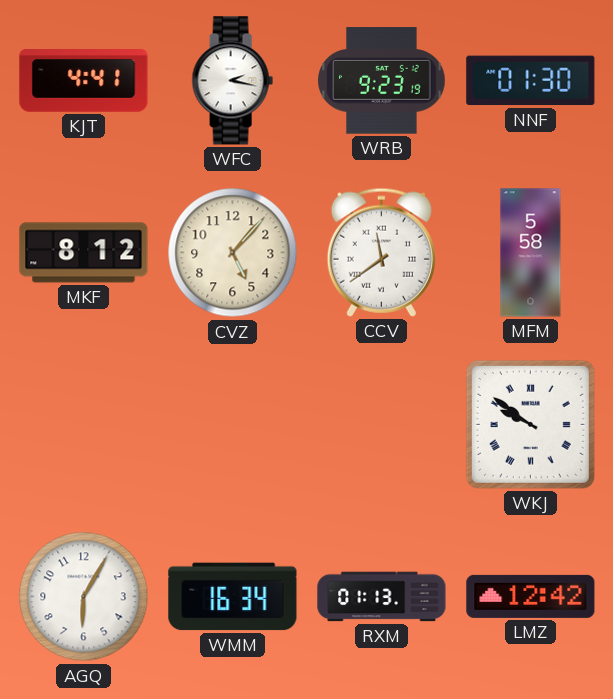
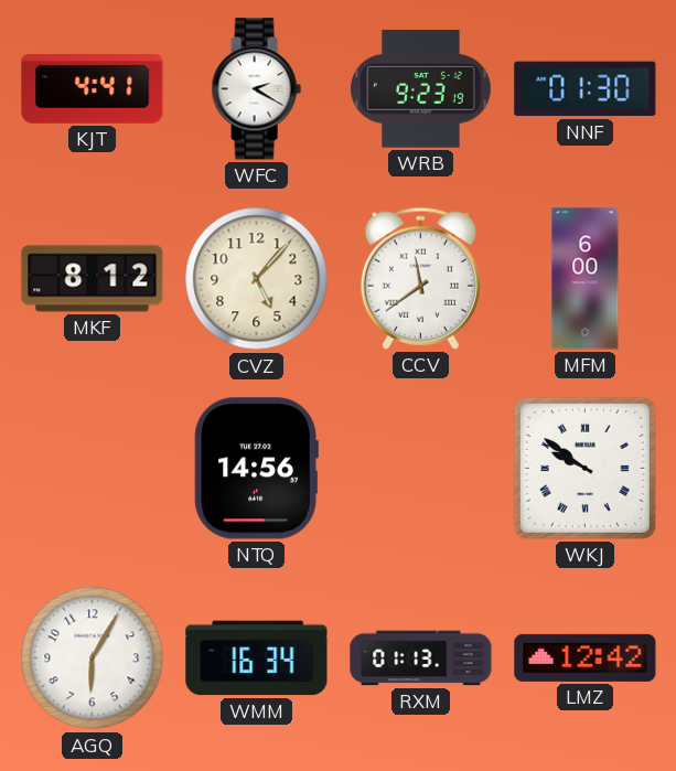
WFC: 2:17 -> 2:20
MFM: 5:58 -> 6:00
NTQ: none -> 14:56
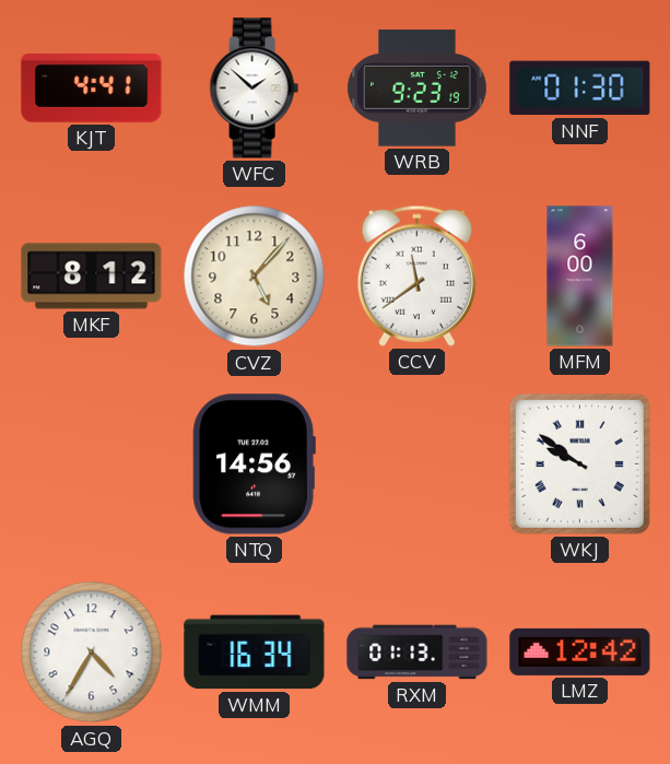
WFC: 2:20 -> 1:52
AGQ: 6:05 -> 4:35
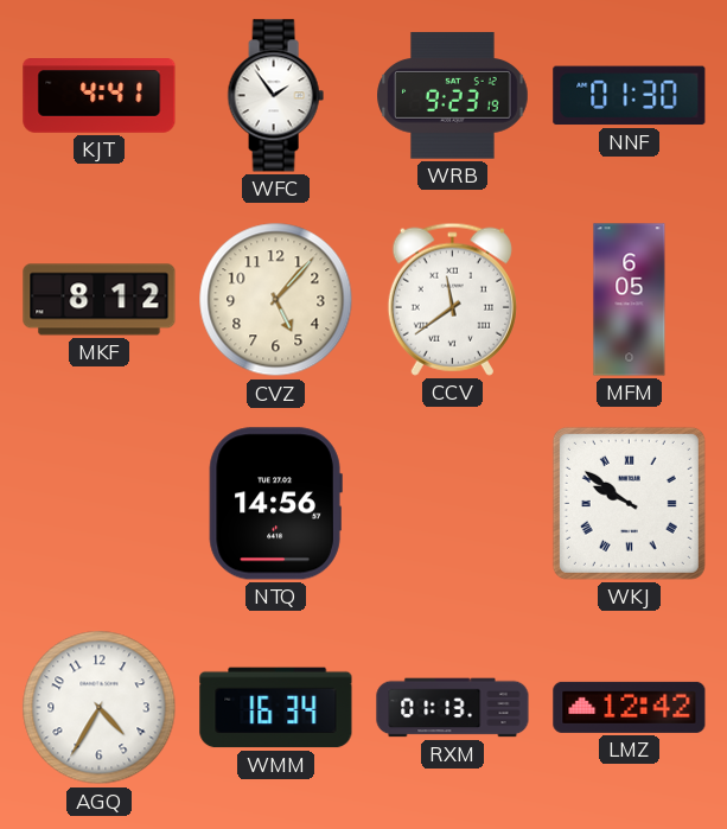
WFC: 1:52 -> 1:54
MFM: 6:00 -> 6:05
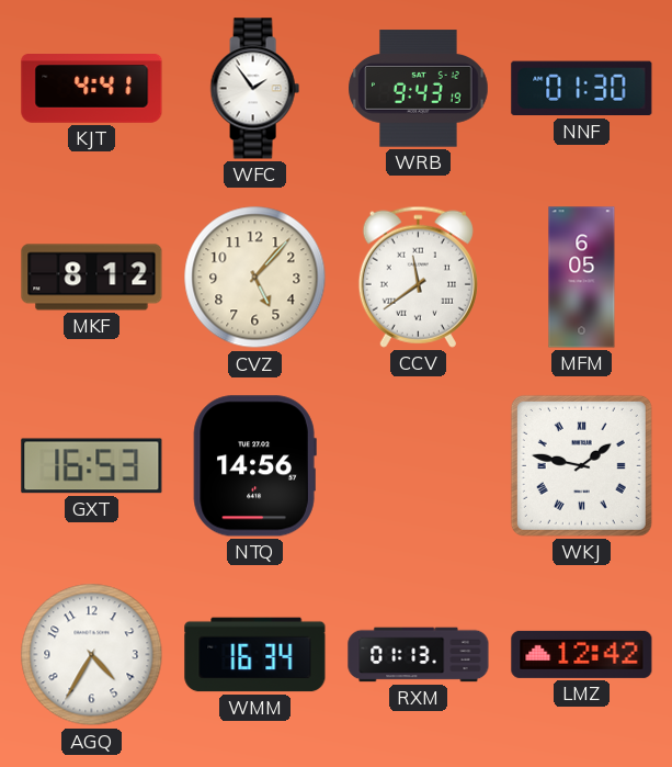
WRB: 9:23 -> 9:43
GXT: none -> 16:53
WKJ: 9:51 -> 1:47
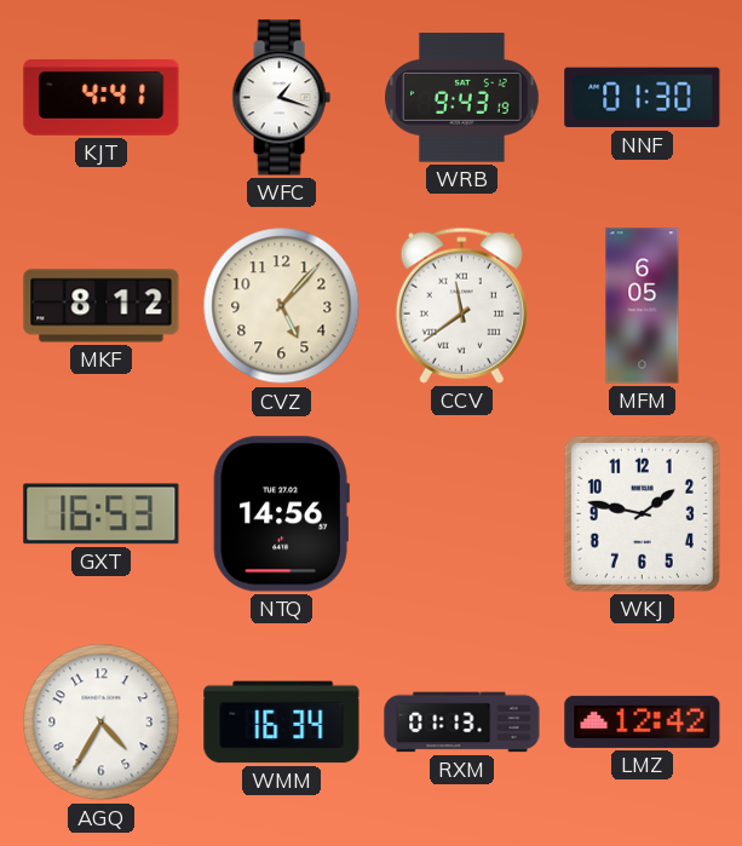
WFC: 1:54 -> 1:18
WKJ numerals: Roman -> Arabic
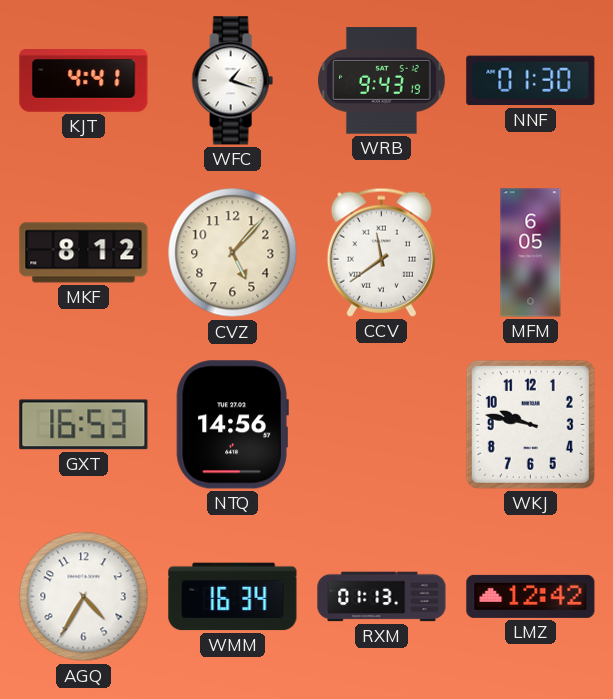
WKJ: 1:47 -> 9:47
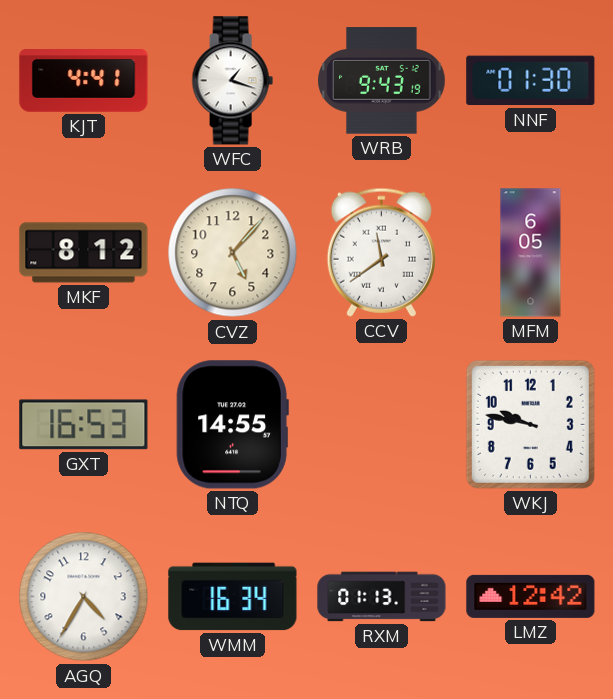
NTQ: 14:56 -> 14:55
